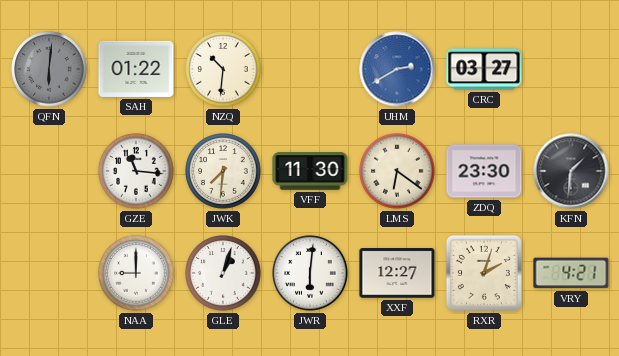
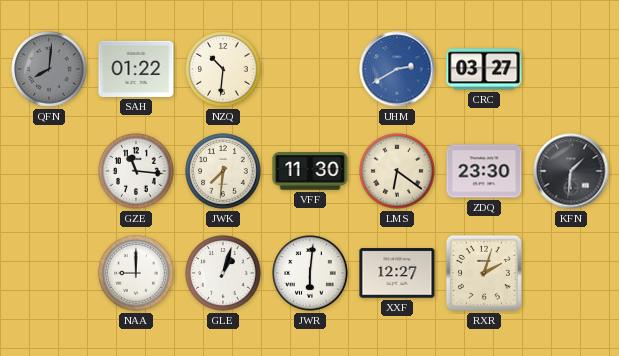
QFN: 6:01 -> 8:01
VRY: 4:21 -> none
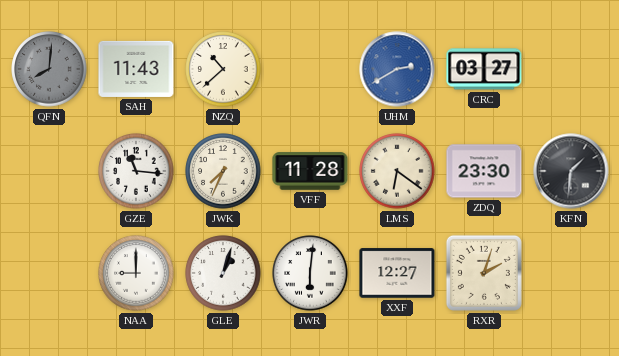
SAH: 01:22 -> 11:43
NZQ: 10:31 -> 10:38
JWK: 7:31 -> 7:34
VFF: 11:30 -> 11:28
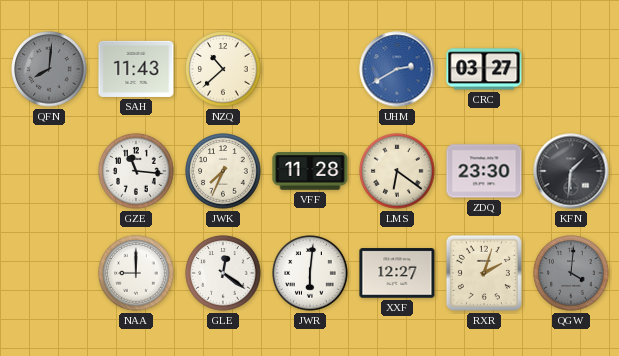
GLE: 1:03 -> 12:21
QGW: none -> 4:01
